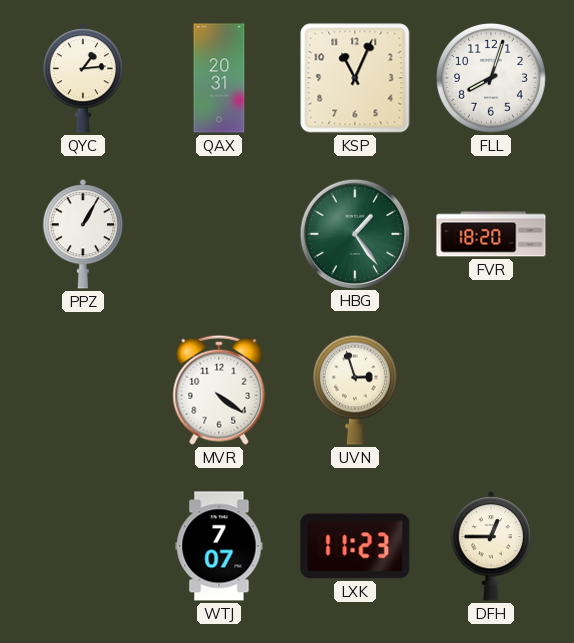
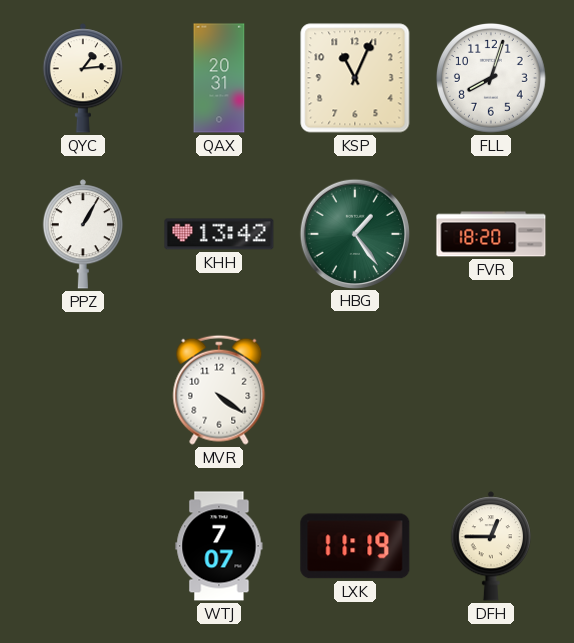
KHH: none -> 13:42
UVN: 2:57 -> none
LXK: 11:23 -> 11:19
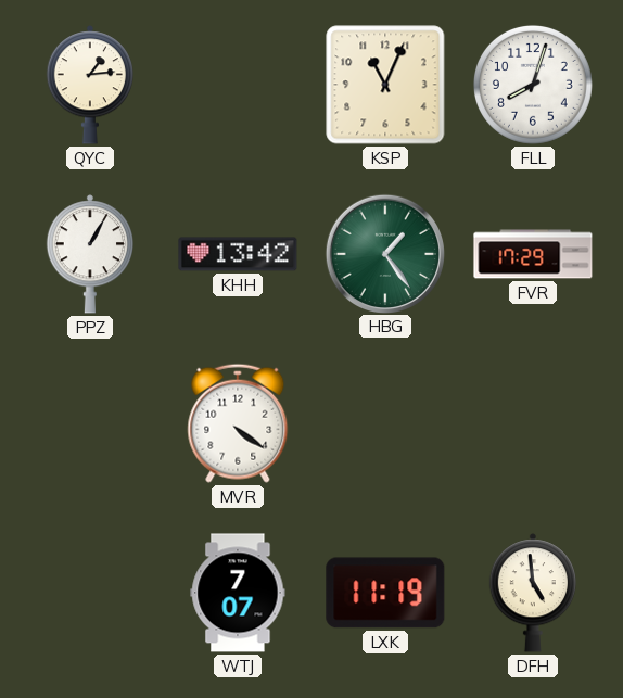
QAX: 20:31 -> none
FVR: 18:20 -> 17:29
DFH: 12:45 -> 4:59
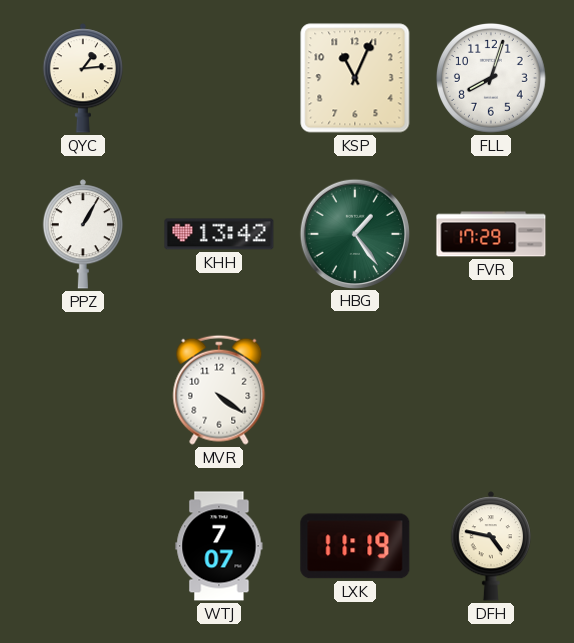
DFH: 4:59 -> 4:47
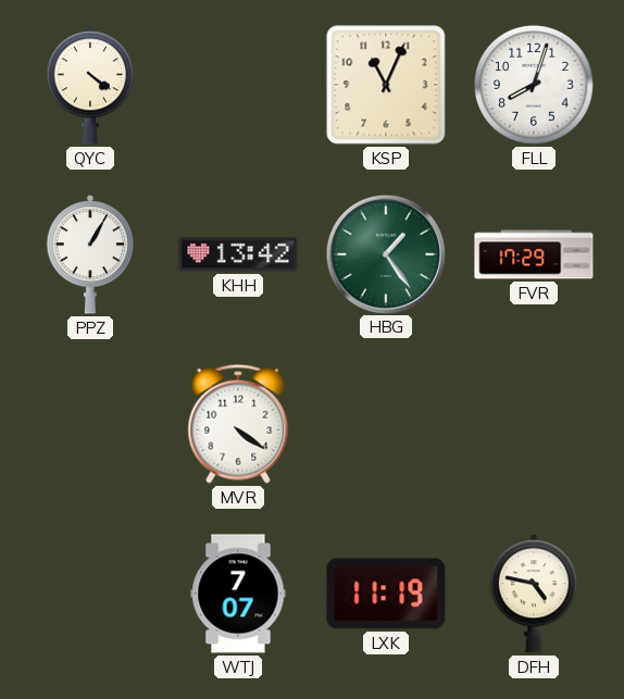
QYC: 1:14 -> 4:21
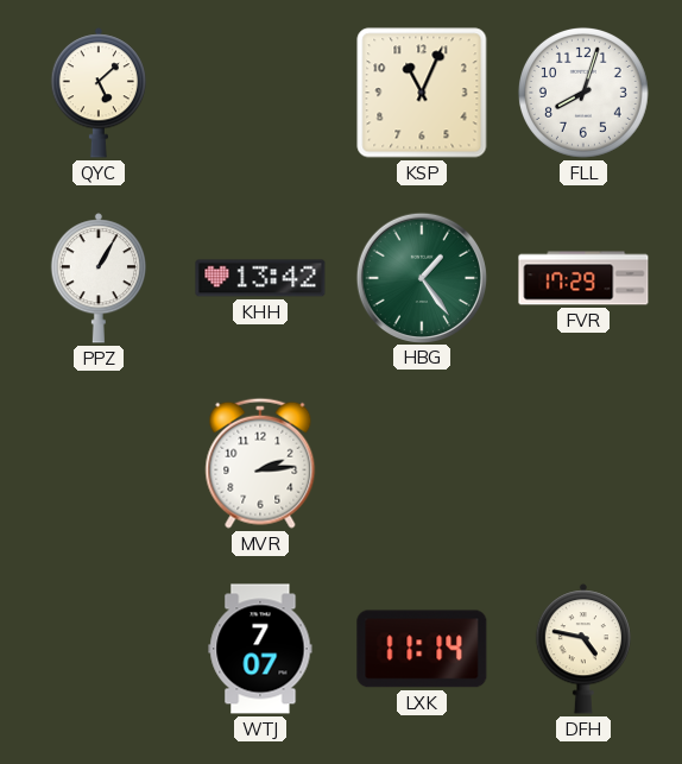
QYC: 4:21 -> 5:08
MVR: 4:21 -> 2:14
LXK: 11:19 -> 11:14
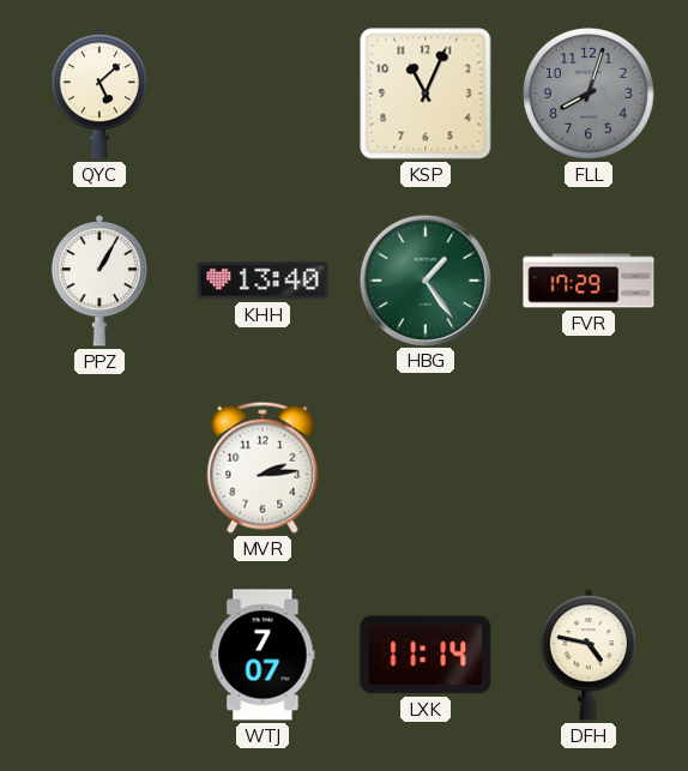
FLL dial: white -> grey
KHH: 13:42 -> 13:40
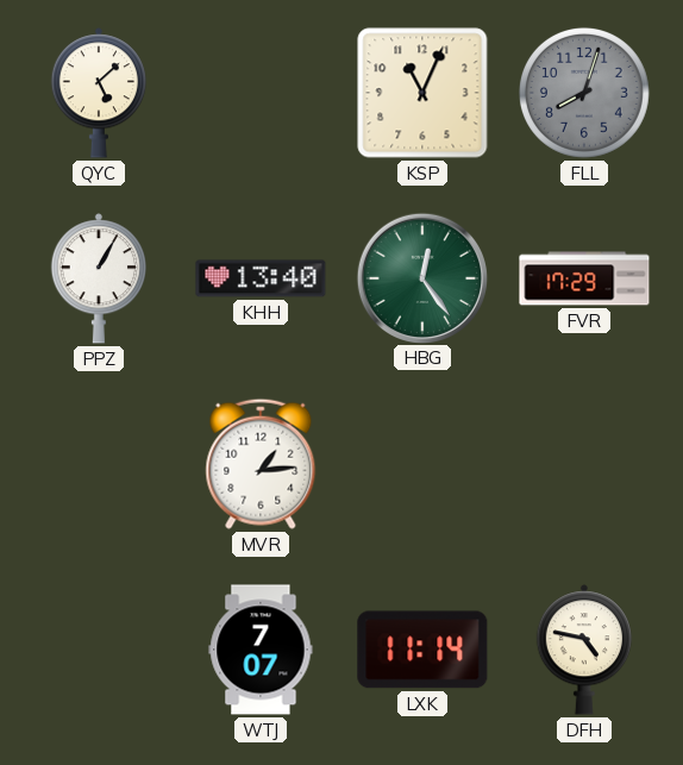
HBG: 1:24 -> 12:24
MVR: 2:14 -> 1:14
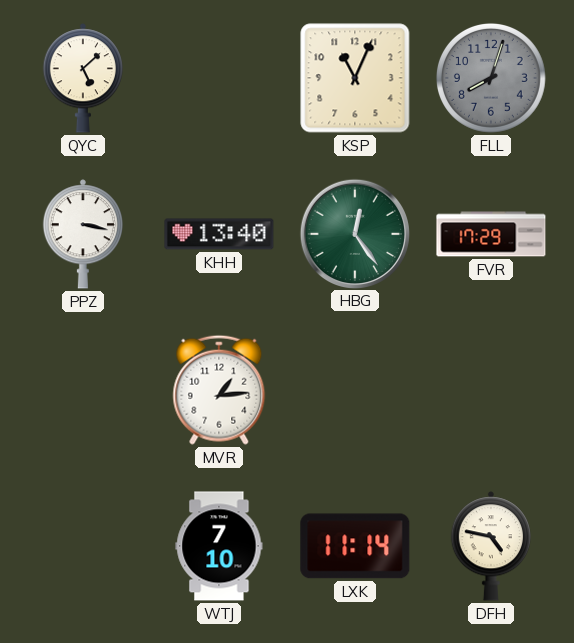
PPZ: 1:05 -> 3:17
WTJ: 7:07 -> 7:10
